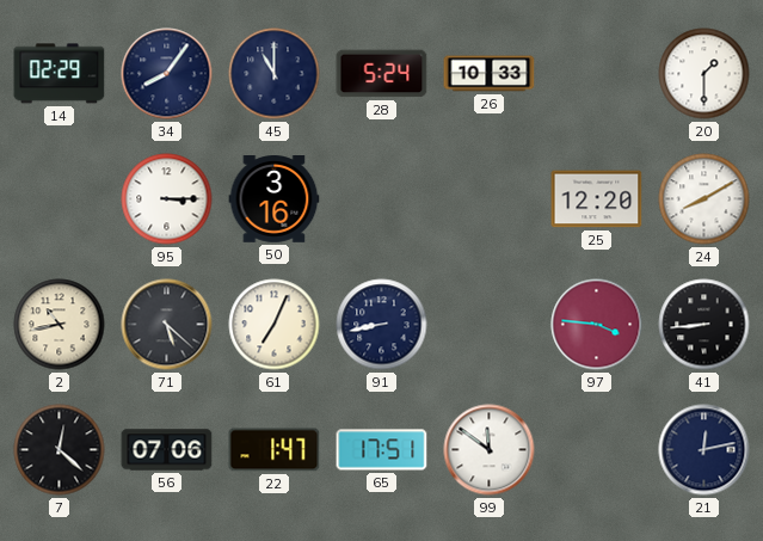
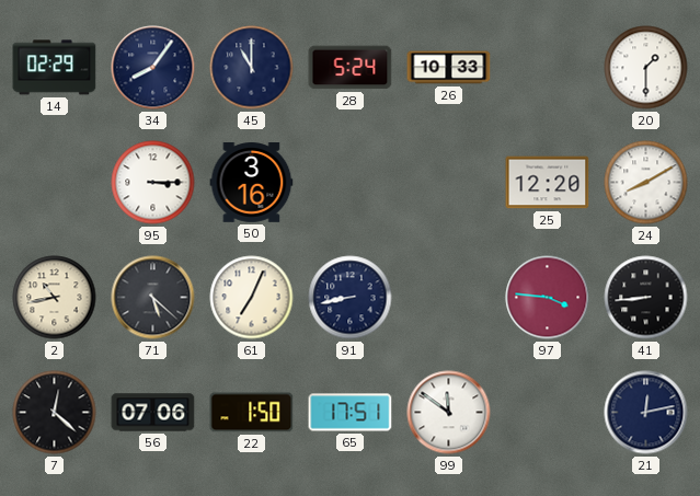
22: 1:47 -> 1:50
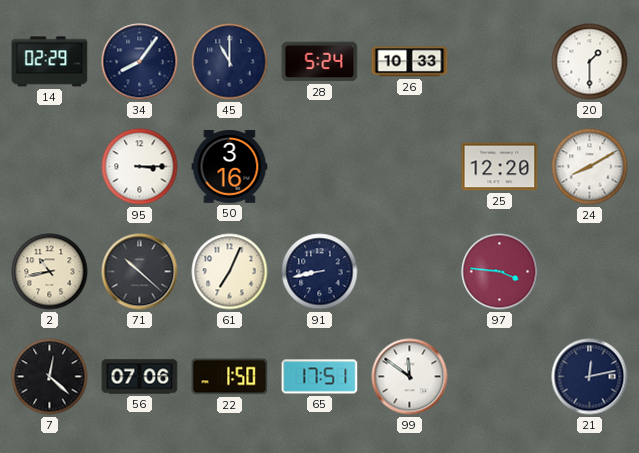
71: 5:22 -> 10:22
41: 8:44 -> none
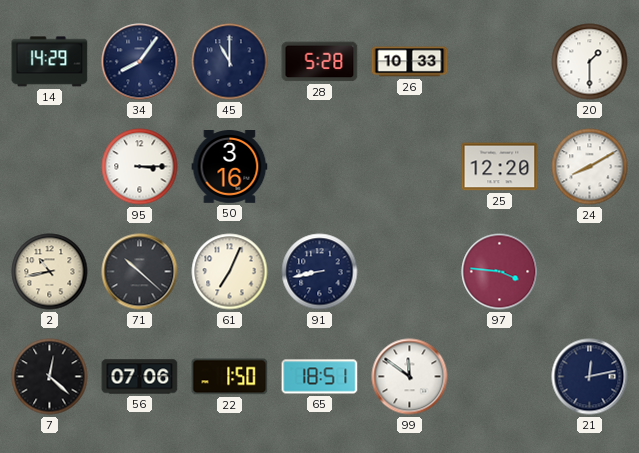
14: 02:29 -> 14:29
28: 5:24 -> 5:28
65: 17:51 -> 18:51
